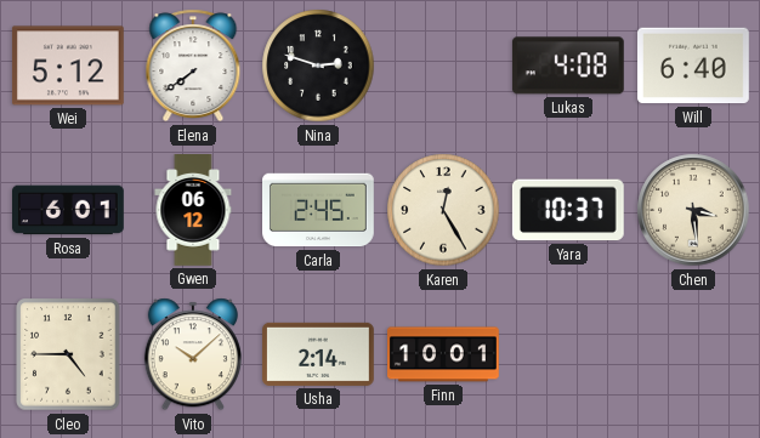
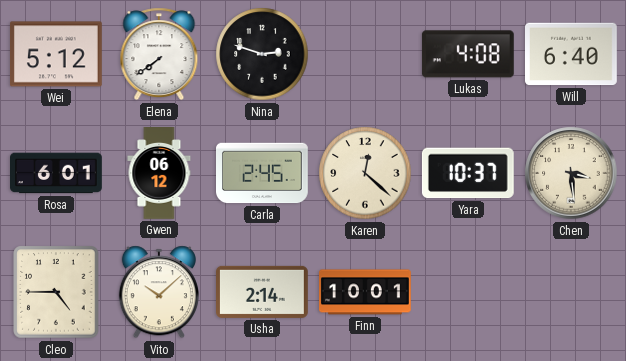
Karen: 12:25 -> 12:22
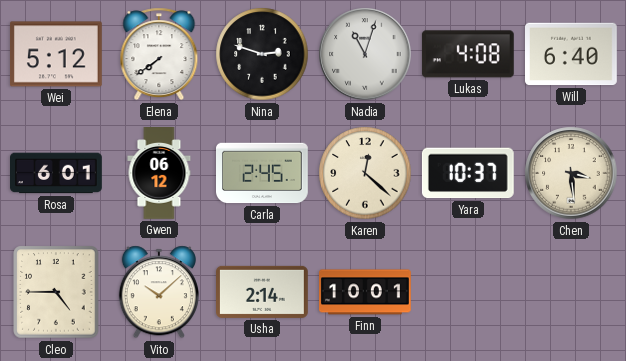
Nadia: none -> 11:03
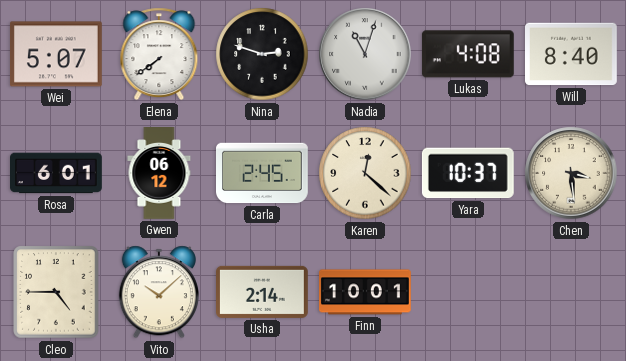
Wei: 5:12 -> 5:07
Will: 6:40 -> 8:40
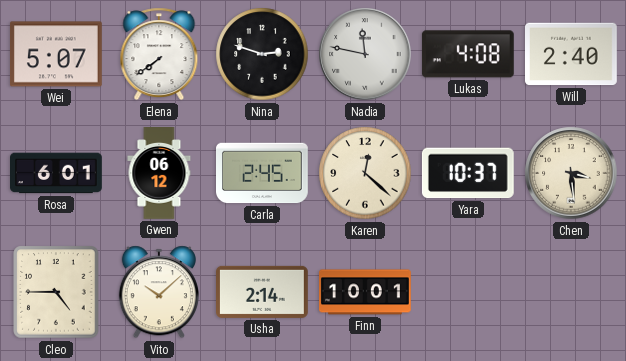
Nadia: 11:03 -> 11:47
Will: 8:40 -> 2:40
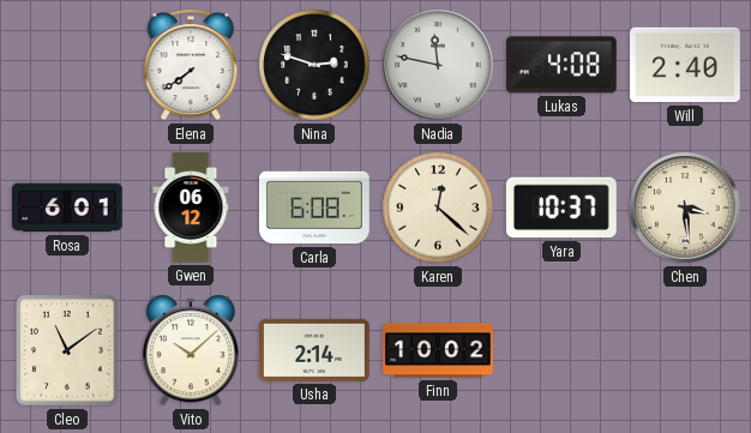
Wei: 5:07 -> none
Carla: 2:45 -> 6:08
Cleo: 4:45 -> 11:09
Finn: 10:01 -> 10:02
